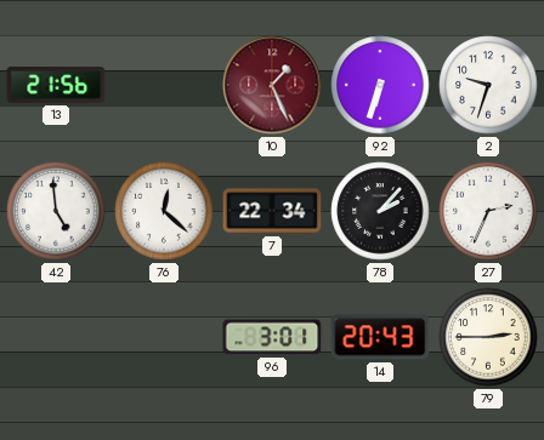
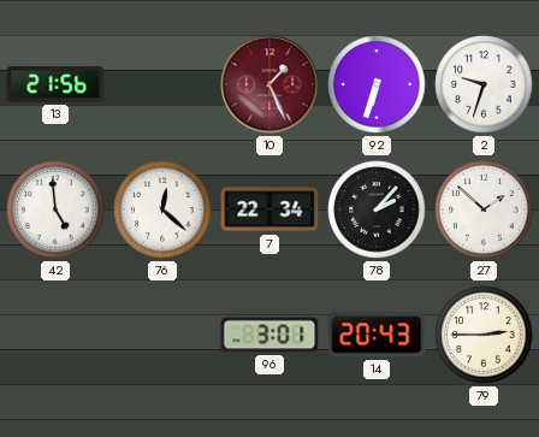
27: 2:34 -> 1:52
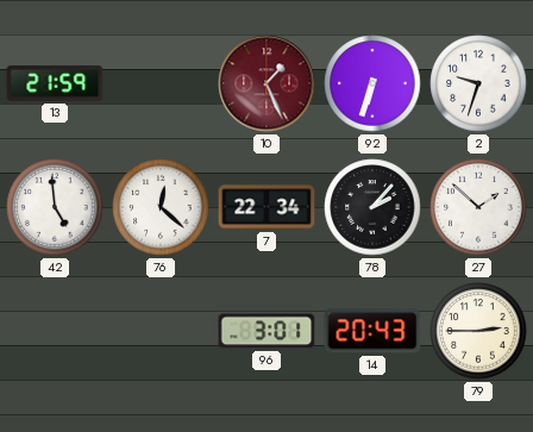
13: 21:56 -> 21:59
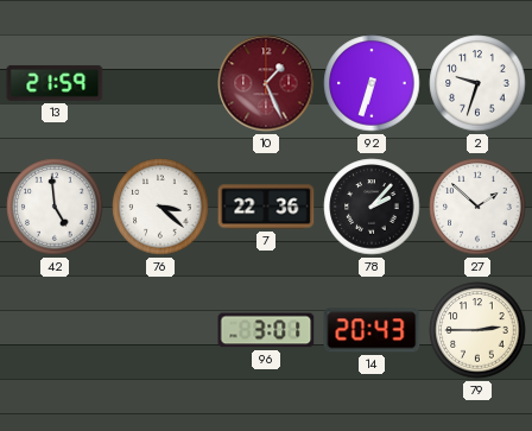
76: 12:22 -> 3:22
7: 22:34 -> 22:36
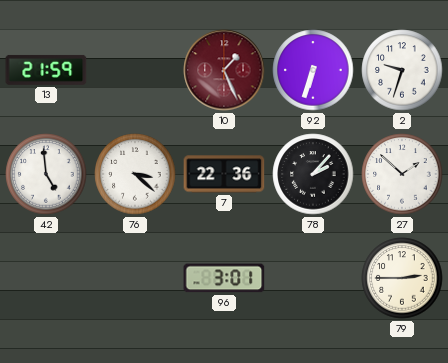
14: 20:43 -> none
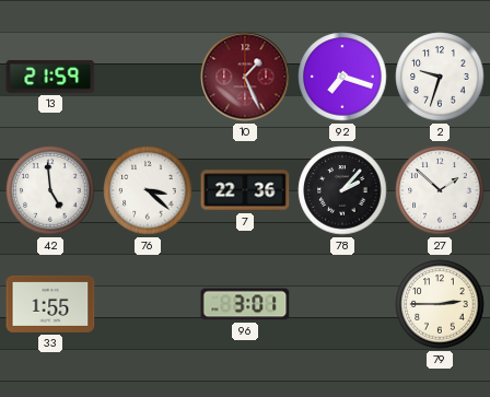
92: 6:33 -> 7:18
33: none -> 1:55
